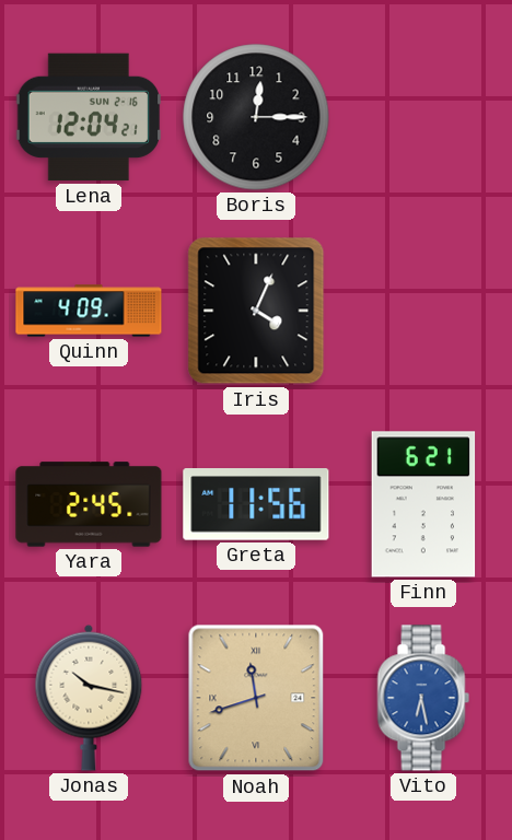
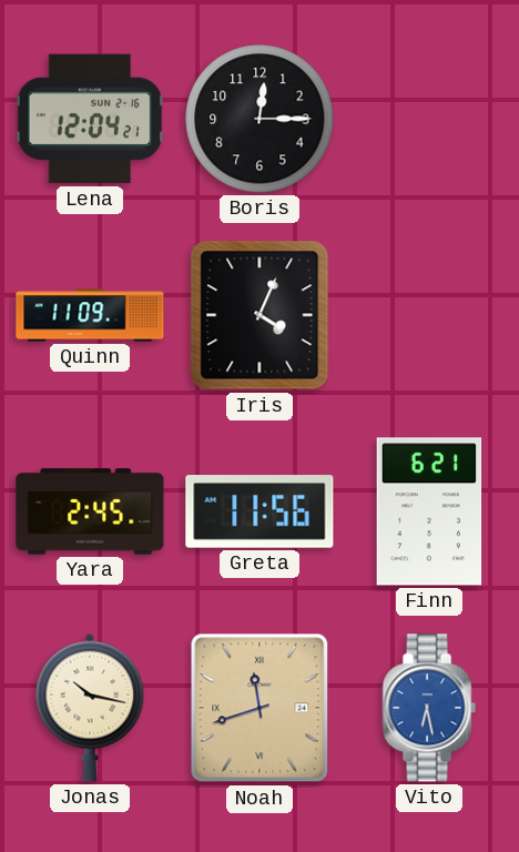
Quinn: 4:09 -> 11:09
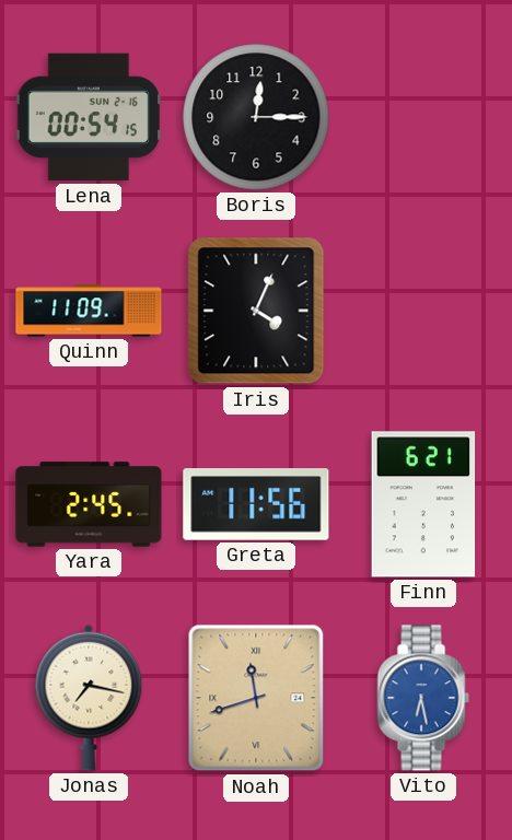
Lena: 12:04 -> 00:54
Jonas: 10:17 -> 7:17
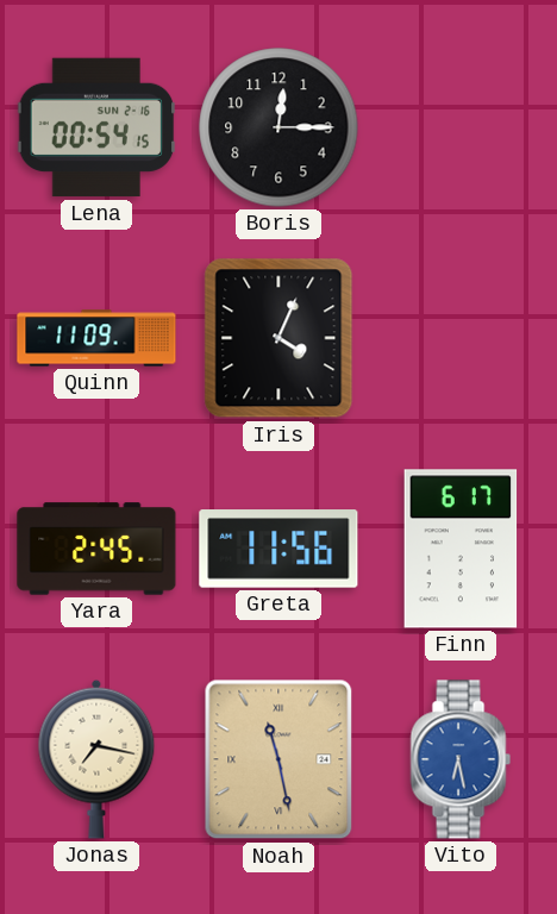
Finn: 6:21 -> 6:17
Noah: 11:42 -> 11:28
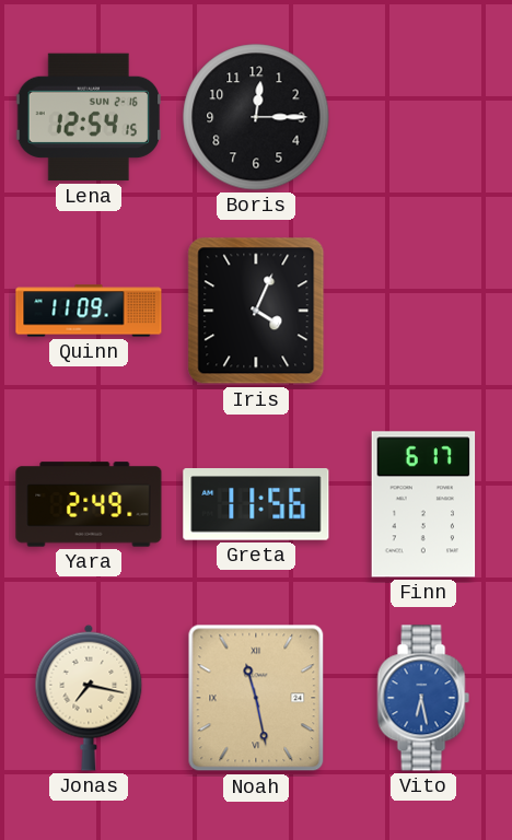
Lena: 00:54 -> 12:54
Yara: 2:45 -> 2:49
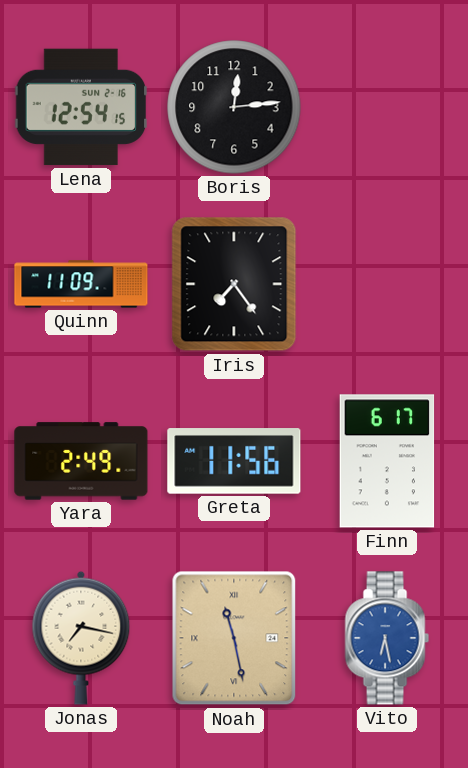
Boris: 12:15 -> 12:14
Iris: 4:04 -> 7:24
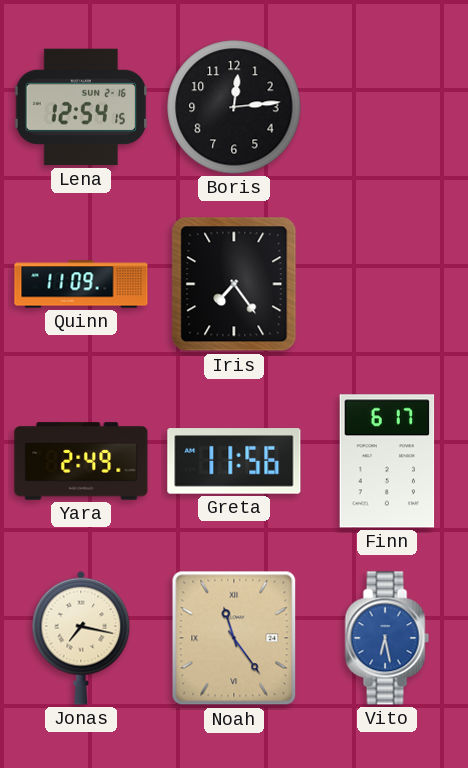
Noah: 11:28 -> 11:24
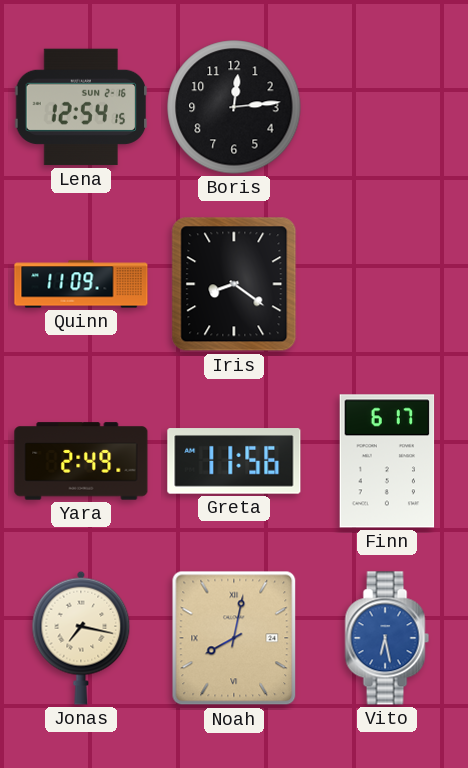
Iris: 7:24 -> 8:21
Noah: 11:24 -> 8:02
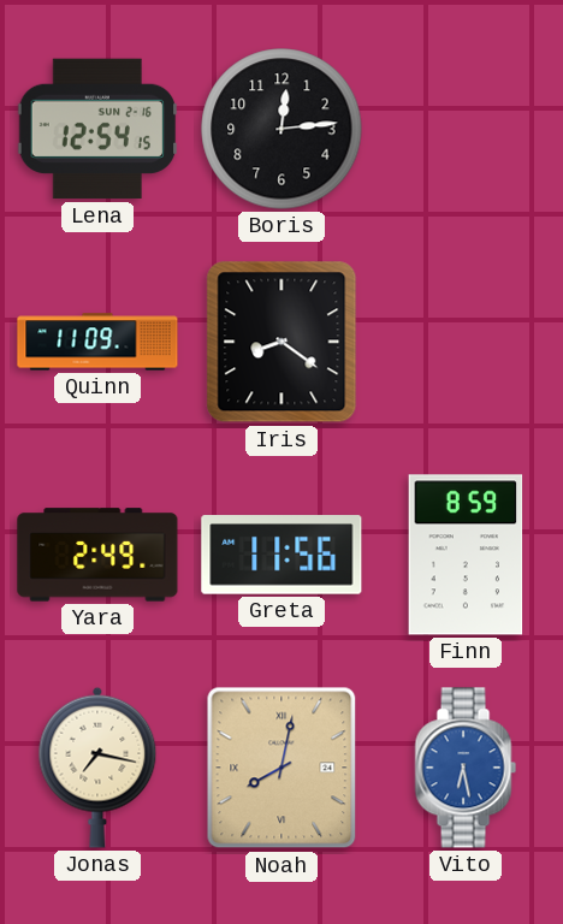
Finn: 6:17 -> 8:59
